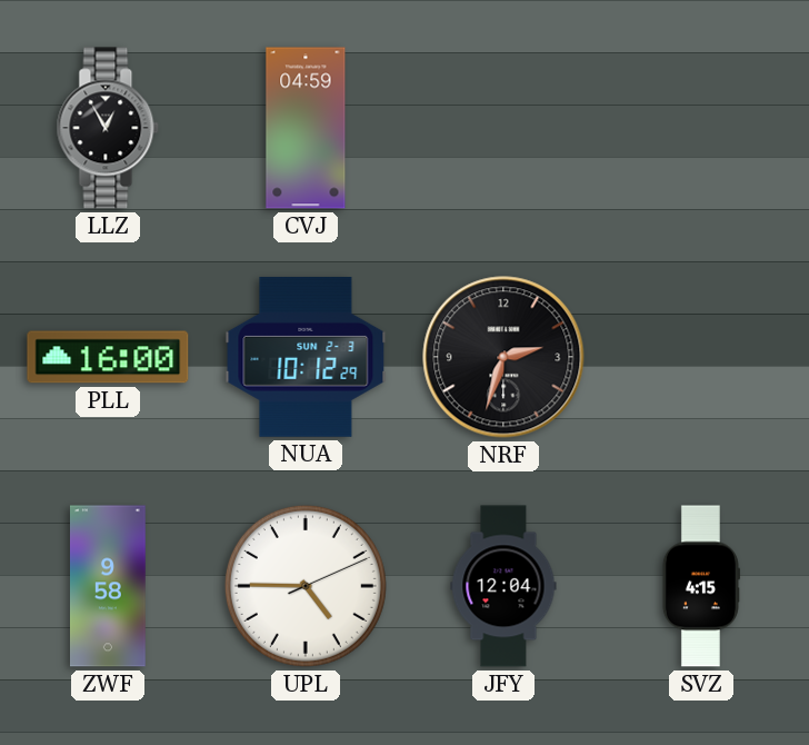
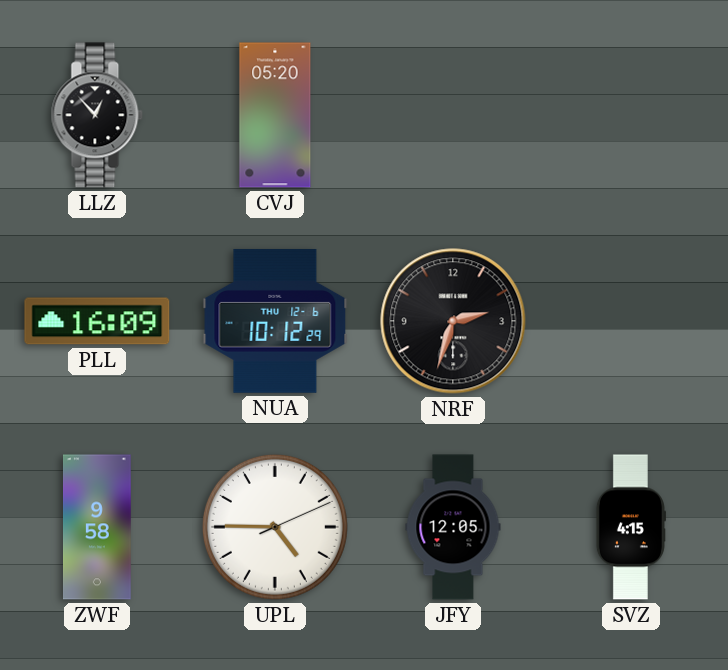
LLZ: 12:55 -> 12:53
CVJ: 04:59 -> 05:20
PLL: 16:00 -> 16:09
NUA date: SUN 2-3 -> THU 12-6
JFY: 12:04 -> 12:05
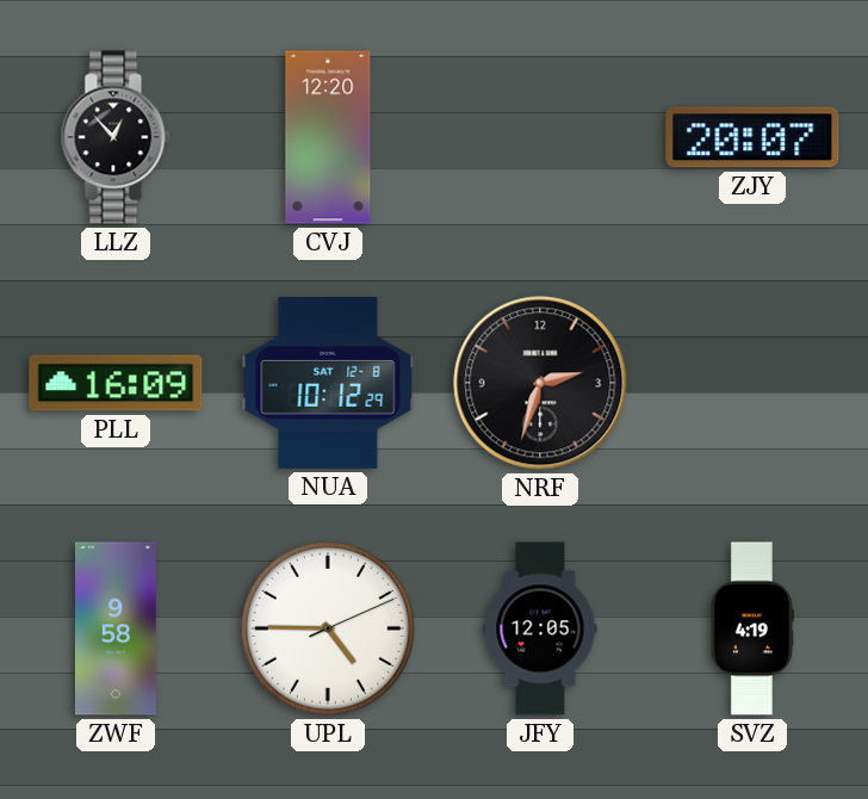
CVJ: 05:20 -> 12:20
ZJY: none -> 20:07
NUA date: THU 12-6 -> SAT 12-8
SVZ: 4:15 -> 4:19
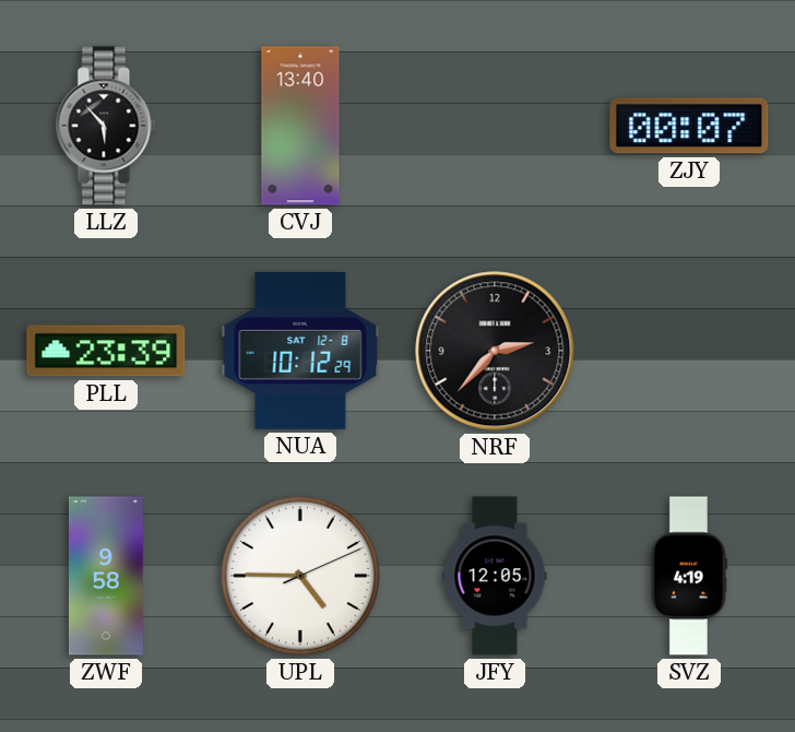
LLZ: 12:53 -> 5:53
CVJ: 12:20 -> 13:40
ZJY: 20:07 -> 00:07
PLL: 16:09 -> 23:39
NRF: 2:33 -> 2:37
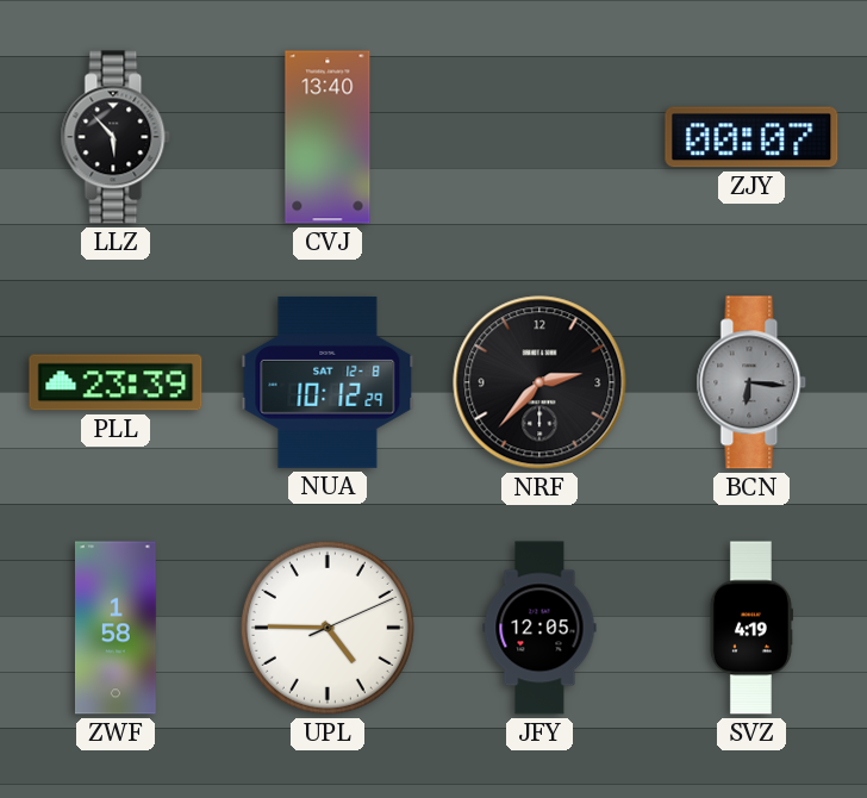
BCN: none -> 6:16
ZWF: 9:58 -> 1:58
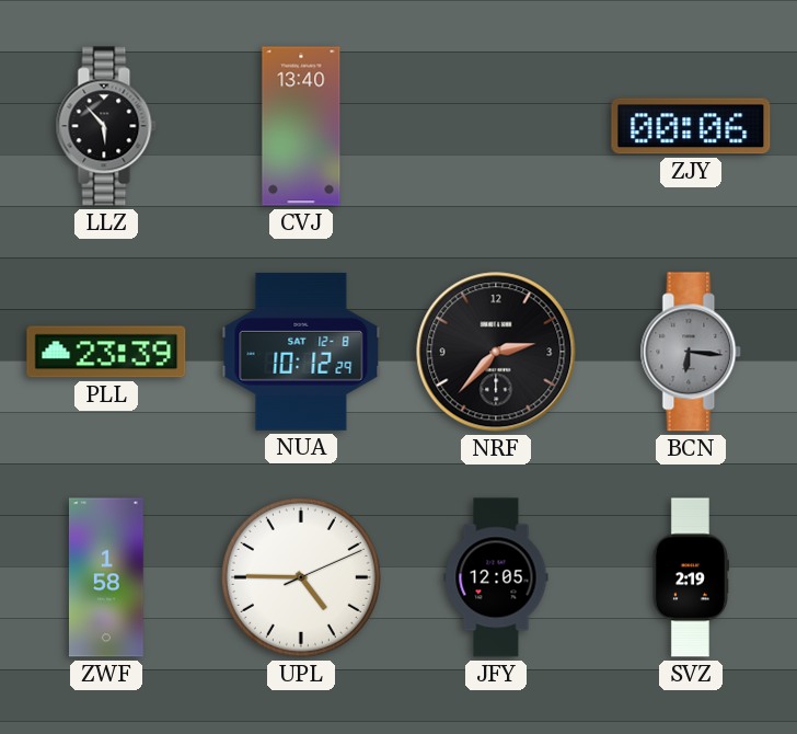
ZJY: 00:07 -> 00:06
SVZ: 4:19 -> 2:19
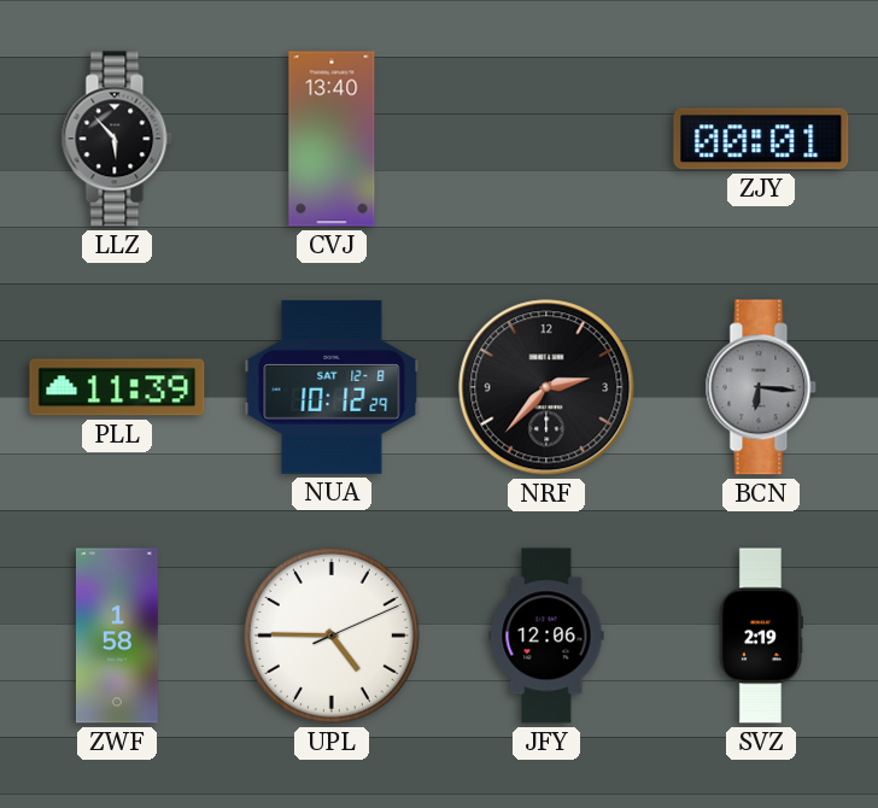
ZJY: 00:06 -> 00:01
PLL: 23:39 -> 11:39
JFY: 12:05 -> 12:06
